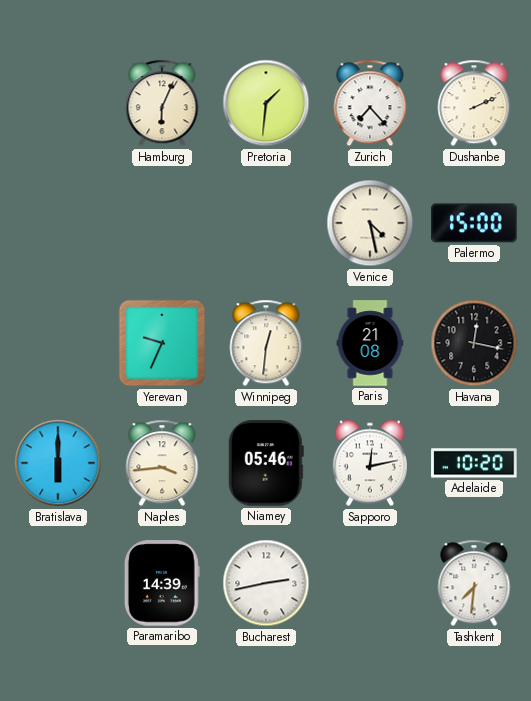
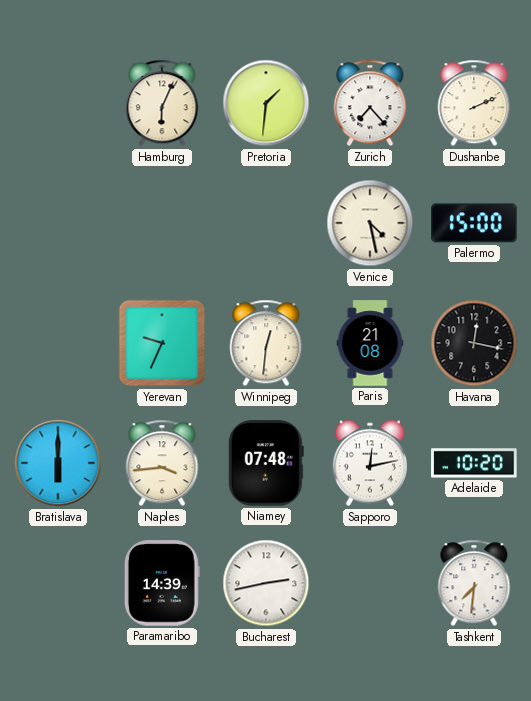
Niamey: 05:46 -> 07:48
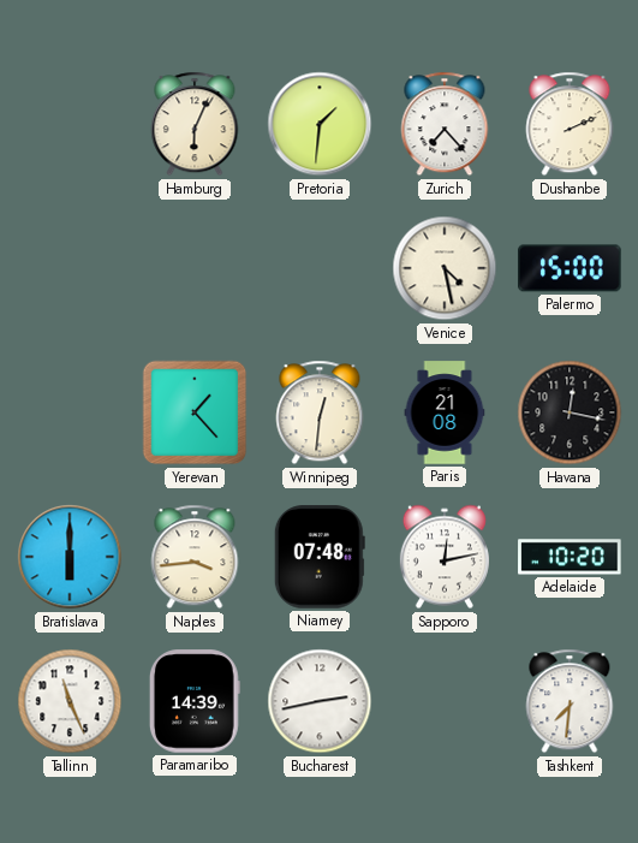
Yerevan: 9:34 -> 1:23
Tallinn: none -> 11:26
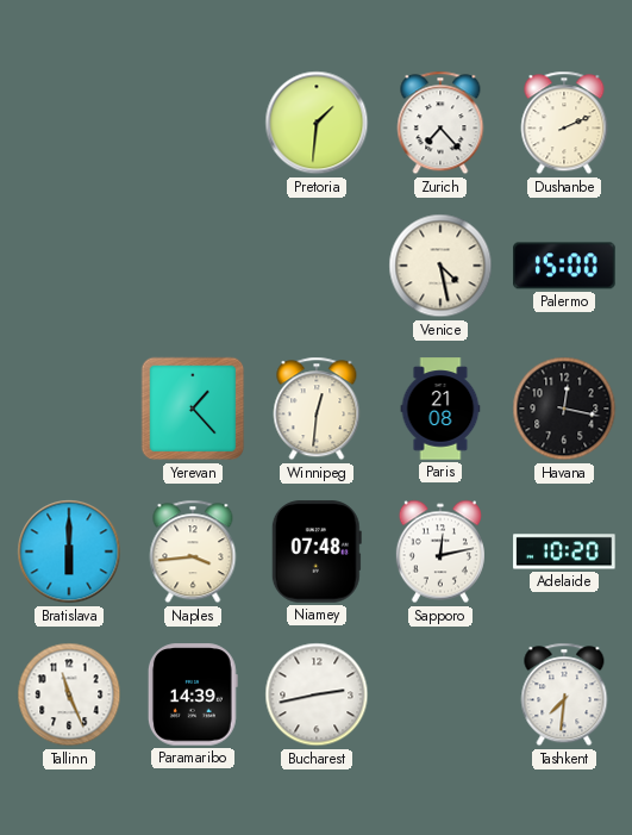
Hamburg: 6:04 -> none
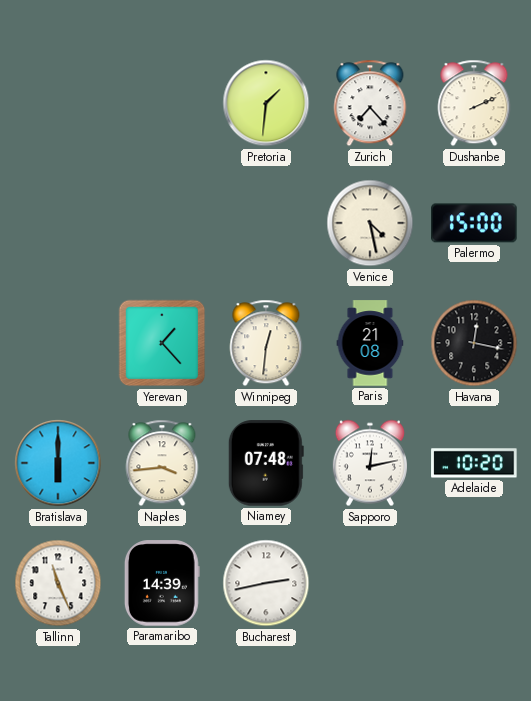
Tashkent: 7:31 -> none
